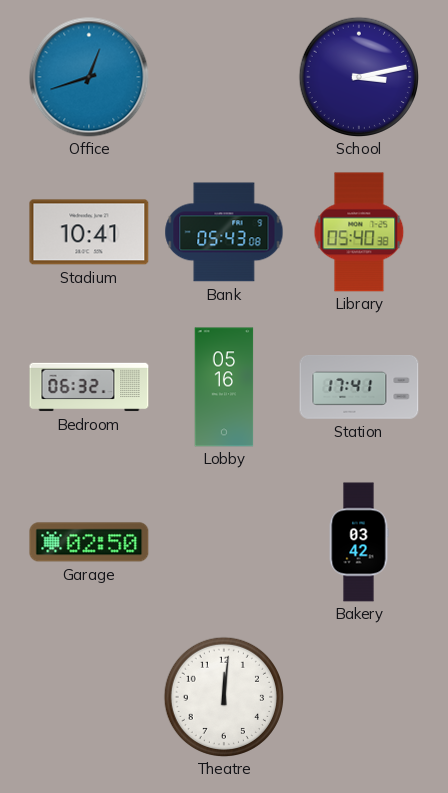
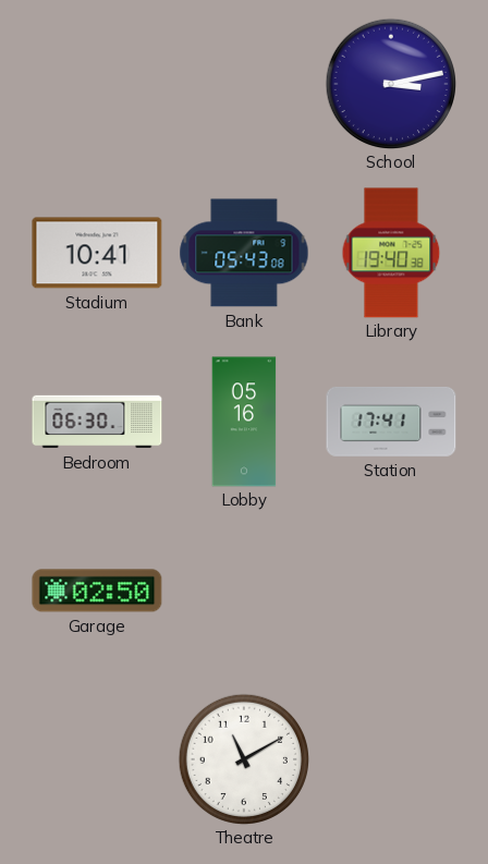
Office: 12:42 -> none
Library: 05:40 -> 19:40
Bedroom: 06:32 -> 06:30
Bakery: 03:42 -> none
Theatre: 12:01 -> 11:10
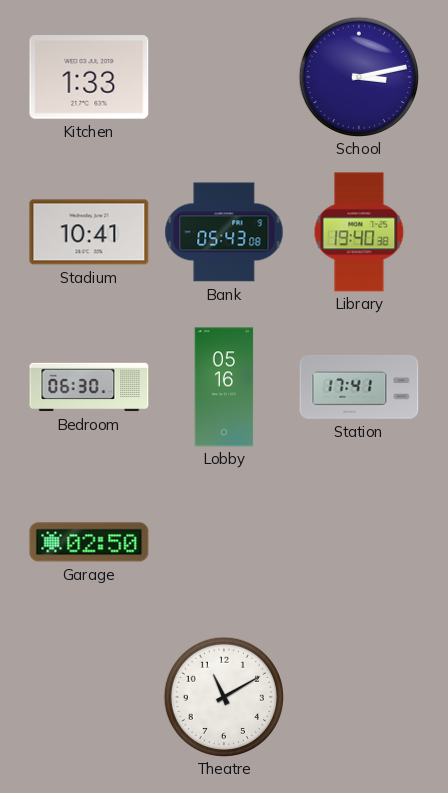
Kitchen: none -> 1:33
